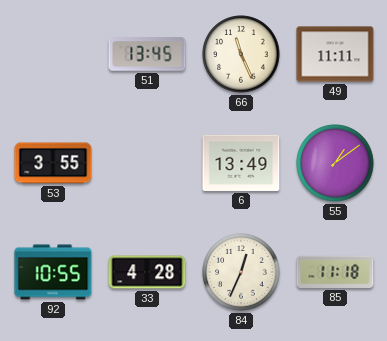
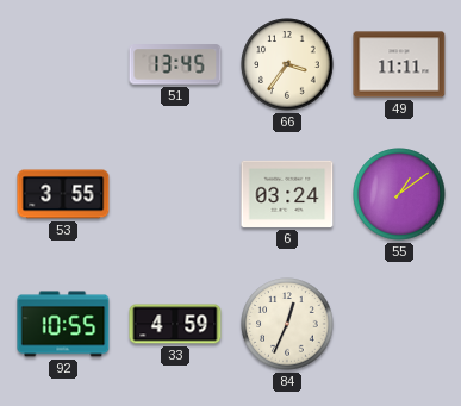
66: 11:26 -> 3:36
6: 13:49 -> 03:24
33: 4:28 -> 4:59
85: 11:18 -> none
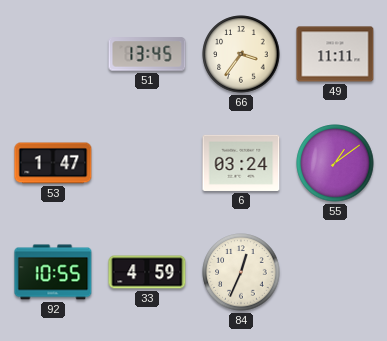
53: 3:55 -> 1:47
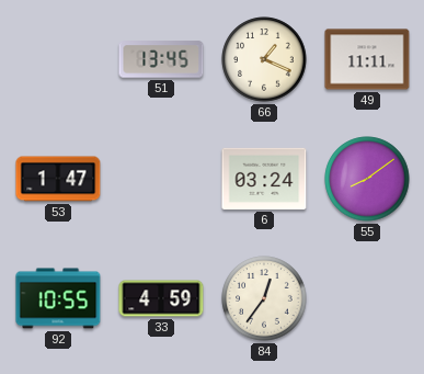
66: 3:36 -> 1:19
55: 1:09 -> 8:09
84: 12:34 -> 12:36
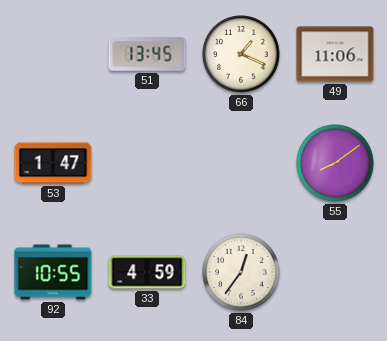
49: 11:11 -> 11:06
6: 03:24 -> none
